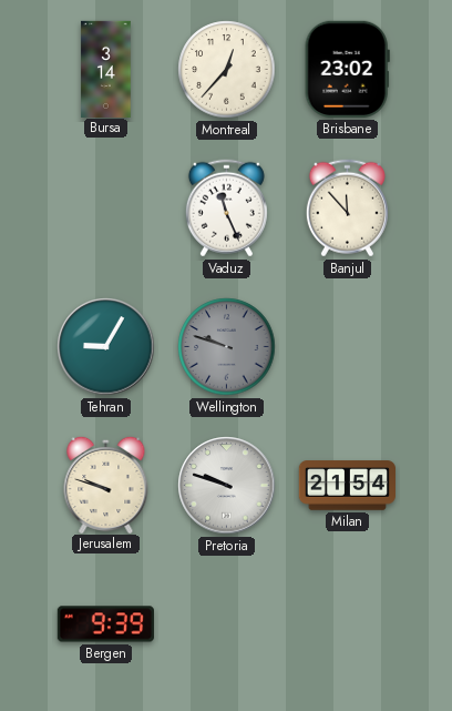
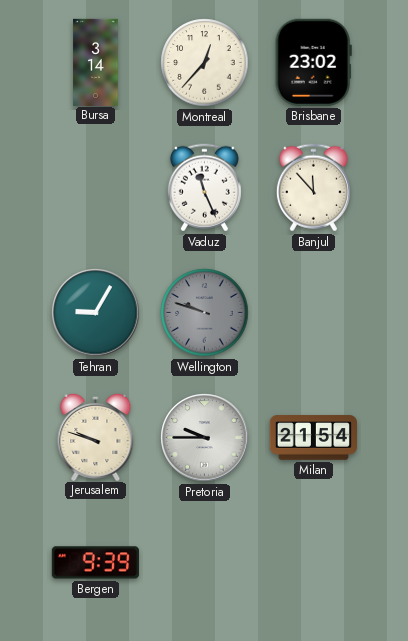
Pretoria: 9:48 -> 9:45
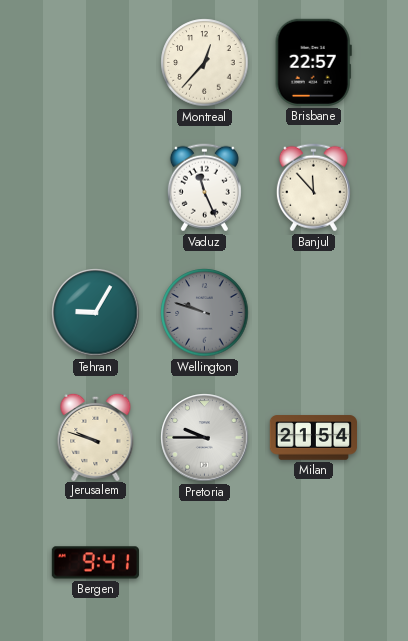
Bursa: 3:14 -> none
Brisbane: 23:02 -> 22:57
Bergen: 9:39 -> 9:41
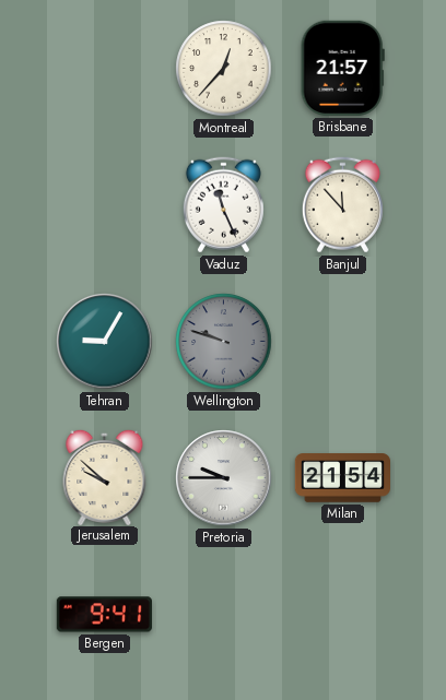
Brisbane: 22:57 -> 21:57
Jerusalem: 9:48 -> 9:52
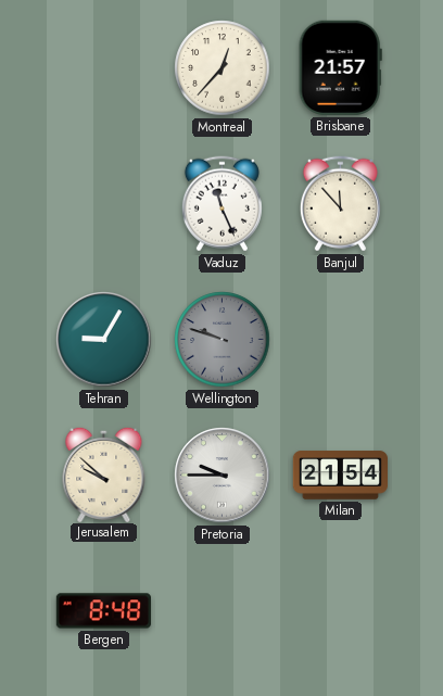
Bergen: 9:41 -> 8:48
